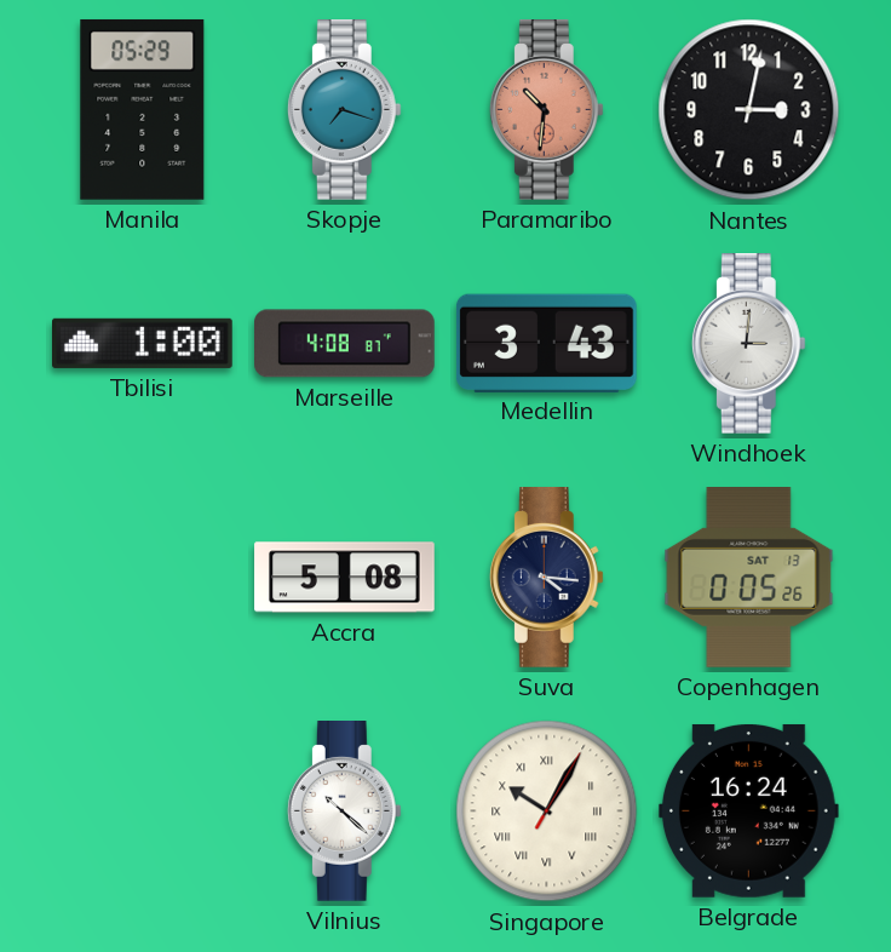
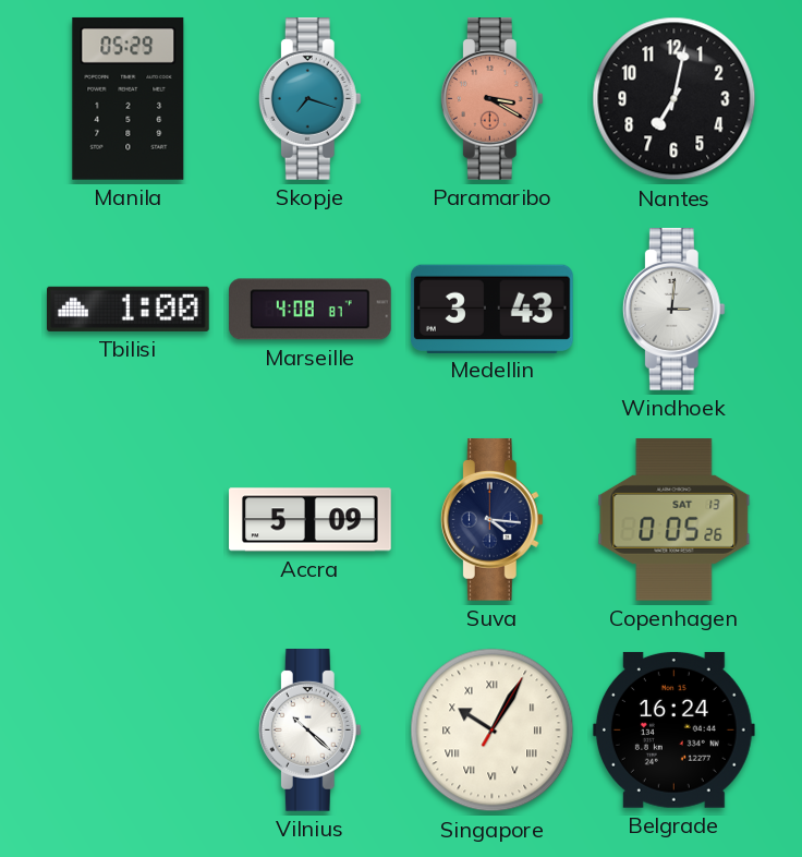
Paramaribo: 10:31 -> 3:20
Nantes: 3:02 -> 7:02
Accra: 5:08 -> 5:09
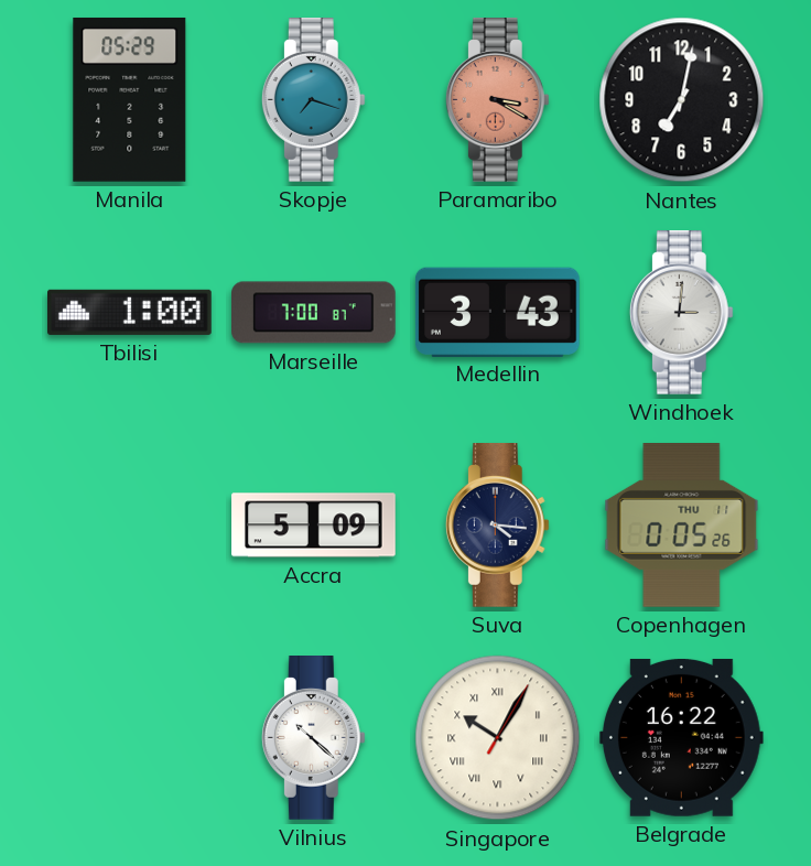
Marseille: 4:08 -> 7:00
Copenhagen date: SAT 13 -> THU 11
Belgrade: 16:24 -> 16:22
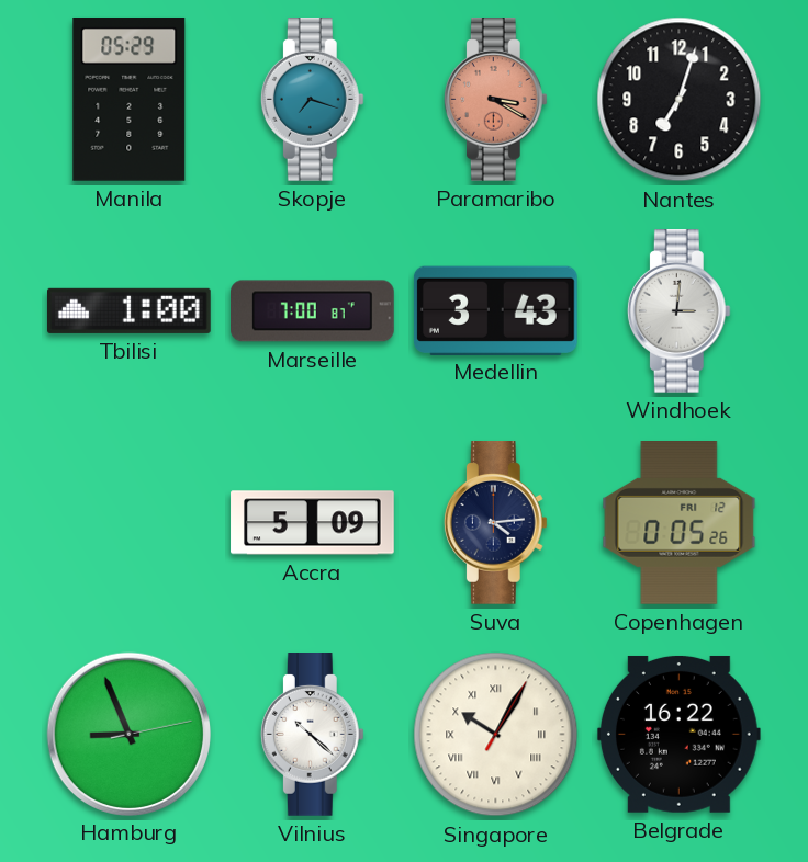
Nantes: 7:02 -> 7:03
Suva: 4:16 -> 4:14
Copenhagen date: THU 11 -> FRI 12
Hamburg: none -> 8:56
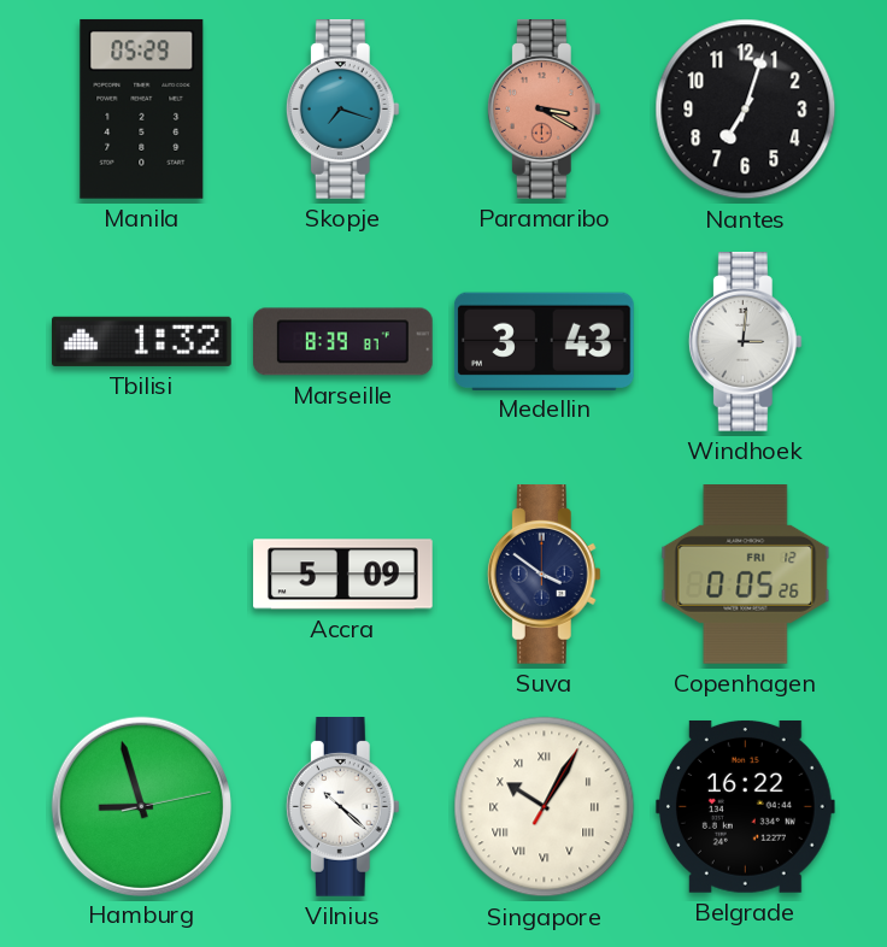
Tbilisi: 1:00 -> 1:32
Marseille: 7:00 -> 8:39
Suva: 4:14 -> 3:51
Hamburg: 8:56 -> 8:57
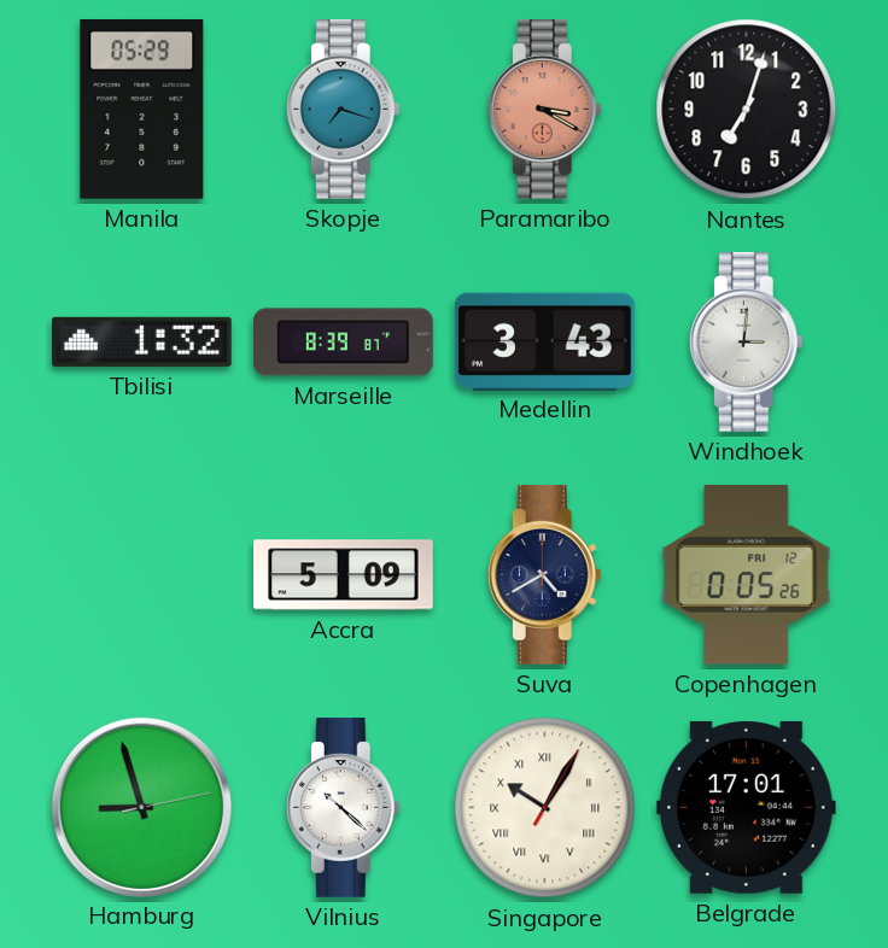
Suva: 3:51 -> 4:40
Belgrade: 16:22 -> 17:01
